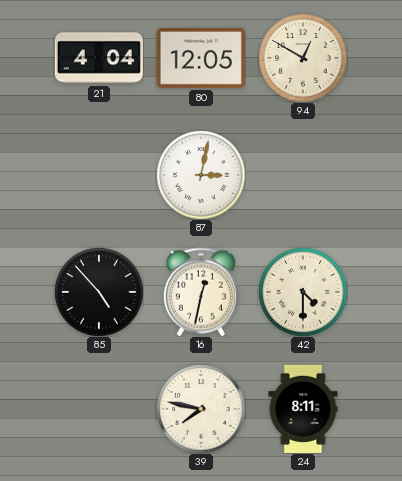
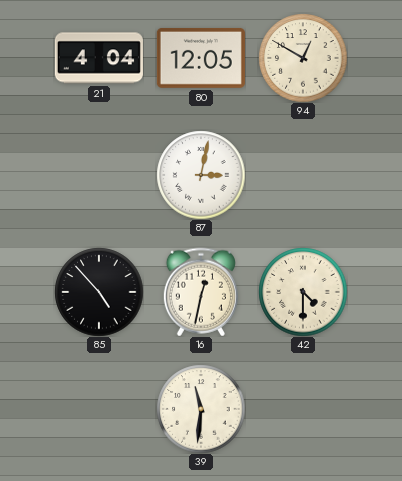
39: 7:47 -> 11:31
24: 8:11 -> none
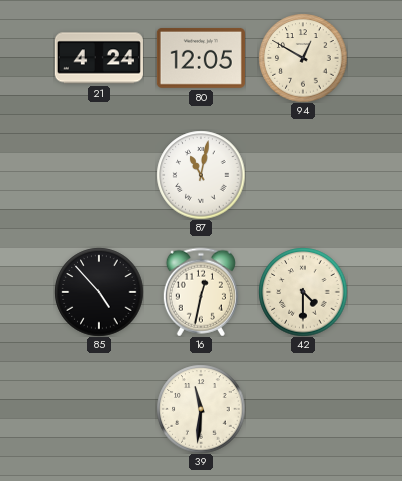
21: 4:04 -> 4:24
87: 3:02 -> 11:02
